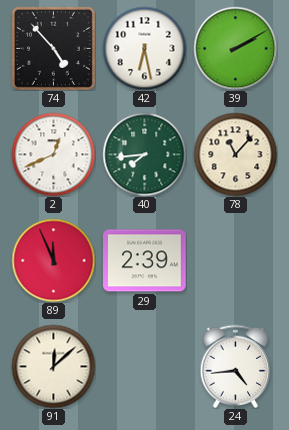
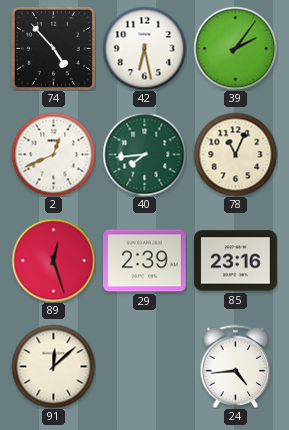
39: 2:10 -> 2:06
78: 11:07 -> 11:04
89: 11:56 -> 12:27
85: none -> 23:16
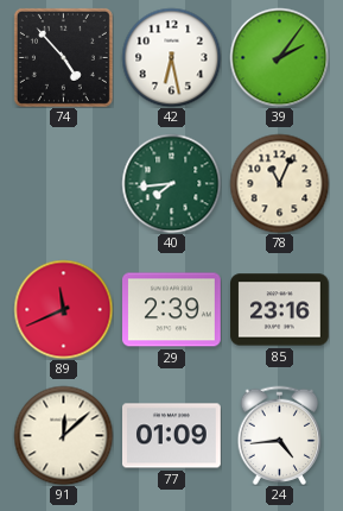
2: 12:41 -> none
89: 12:27 -> 11:41
77: none -> 01:09
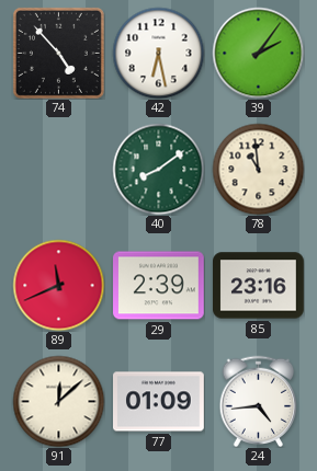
40: 7:44 -> 8:09
78: 11:04 -> 10:59
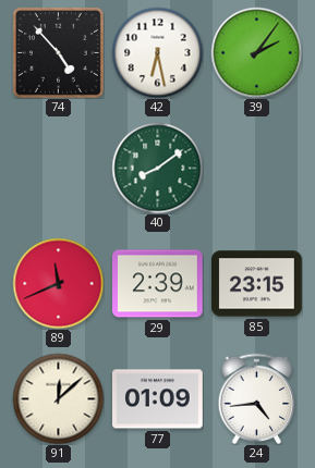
78: 10:59 -> none
85: 23:16 -> 23:15
